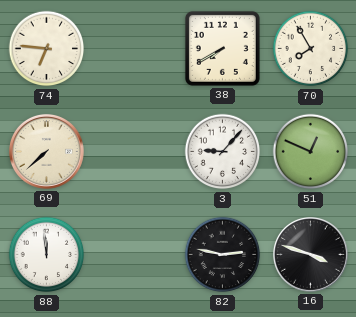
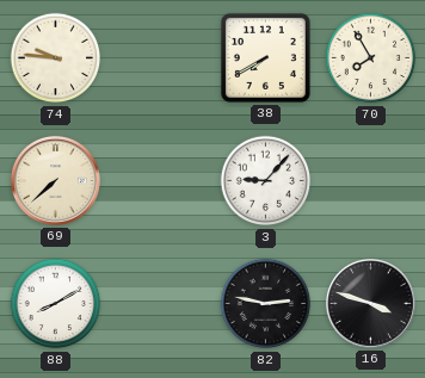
74: 6:46 -> 9:46
51: 12:49 -> none
88: 11:59 -> 8:10
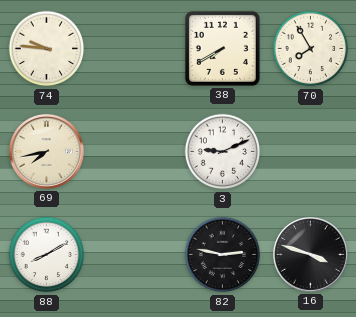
69: 7:38 -> 7:43
3: 9:07 -> 9:11
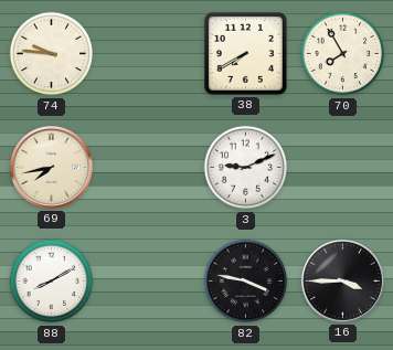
82: 2:47 -> 3:47
16: 3:48 -> 3:45
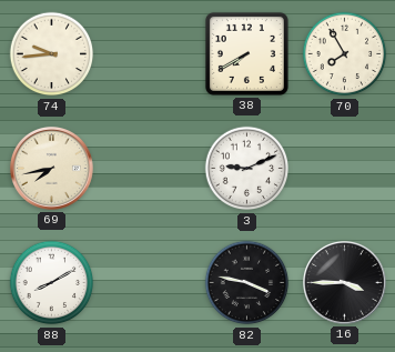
74: 9:46 -> 9:44
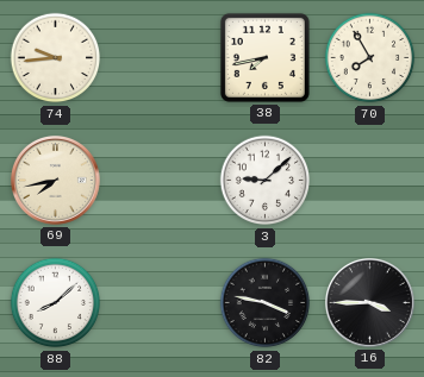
38: 7:40 -> 7:43
3: 9:11 -> 9:08
88: 8:10 -> 8:08
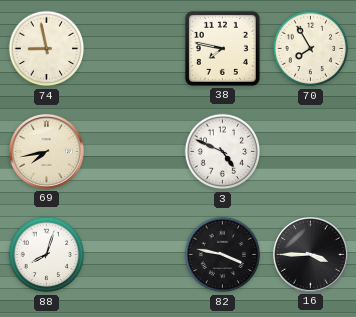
74: 9:44 -> 8:58
38: 7:43 -> 7:47
3: 9:08 -> 4:49
88: 8:08 -> 8:03
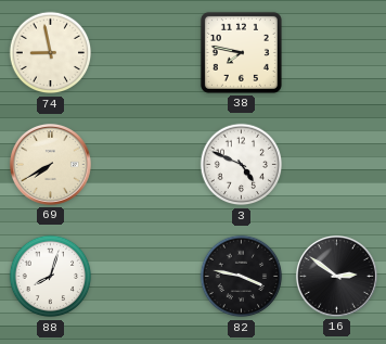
70: 7:55 -> none
69: 7:43 -> 7:40
16: 3:45 -> 2:51
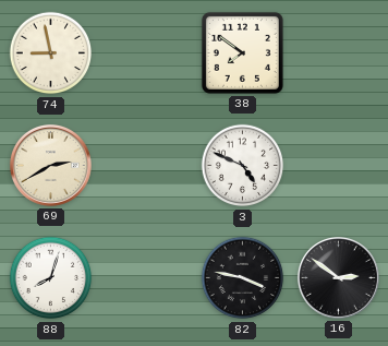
38: 7:47 -> 7:51
69: 7:40 -> 2:40
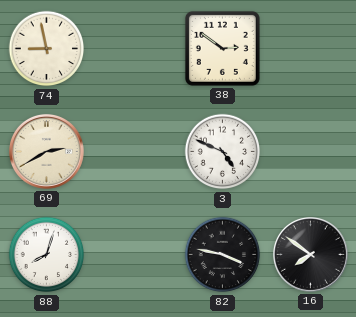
38: 7:51 -> 2:51
16: 2:51 -> 7:51
